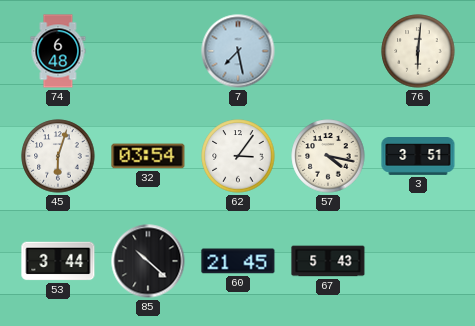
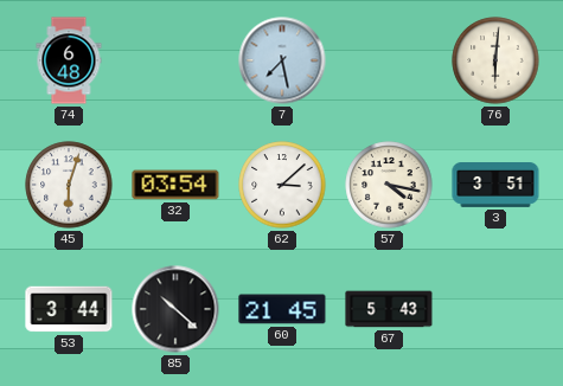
62: 3:06 -> 3:08
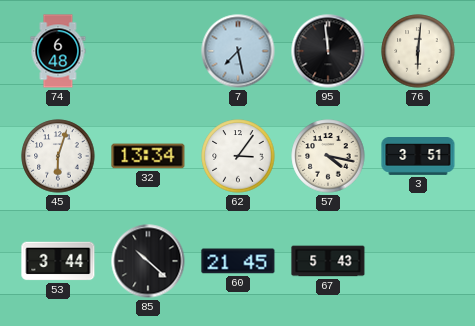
95: none -> 11:59
32: 03:54 -> 13:34
62: 3:08 -> 3:06
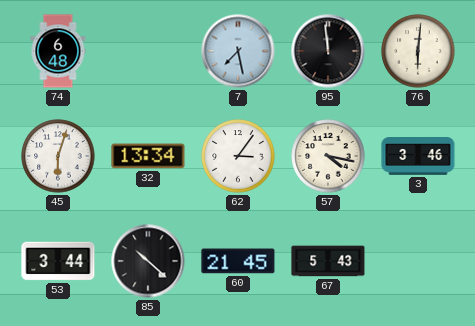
3: 3:51 -> 3:46
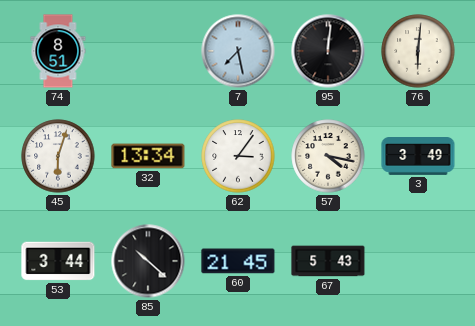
74: 6:48 -> 8:51
95: 11:59 -> 12:01
3: 3:46 -> 3:49
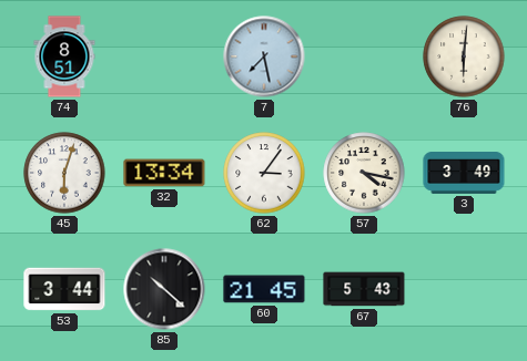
95: 12:01 -> none
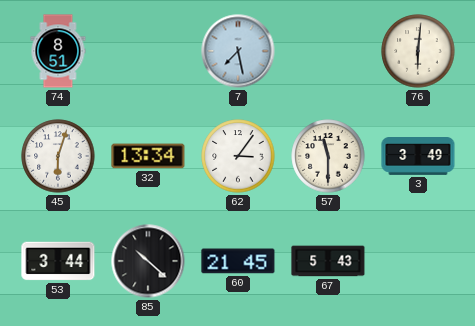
57: 4:17 -> 11:30
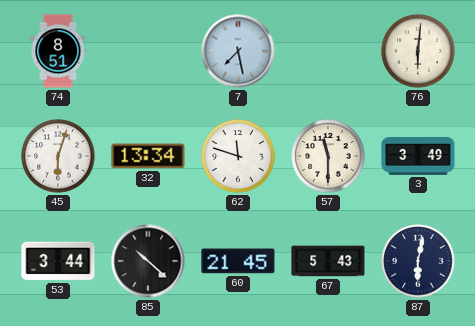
62: 3:06 -> 11:48
87: none -> 6:02
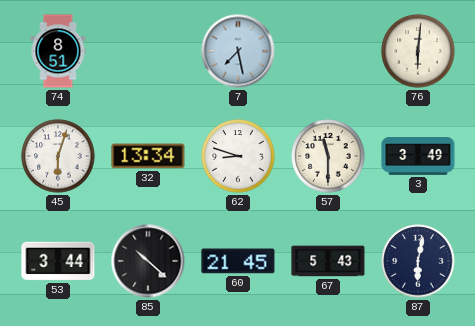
62: 11:48 -> 8:48
